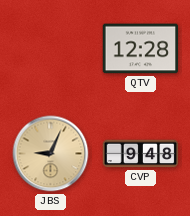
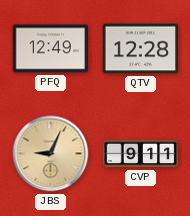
PFQ: none -> 12:49
CVP: 9:48 -> 9:11
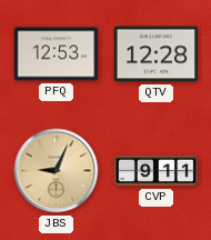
PFQ: 12:49 -> 12:53
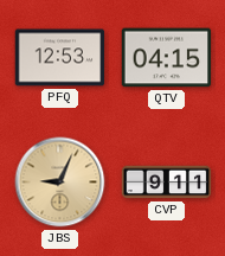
QTV: 12:28 -> 04:15
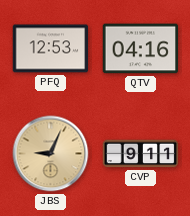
QTV: 04:15 -> 04:16
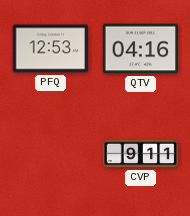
JBS: 9:04 -> none
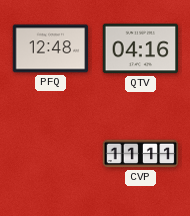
PFQ: 12:53 -> 12:48
CVP: 9:11 -> 11:11
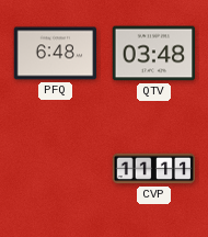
PFQ: 12:48 -> 6:48
QTV: 04:16 -> 03:48
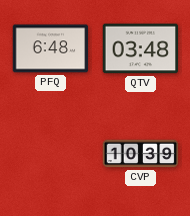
CVP: 11:11 -> 10:39
